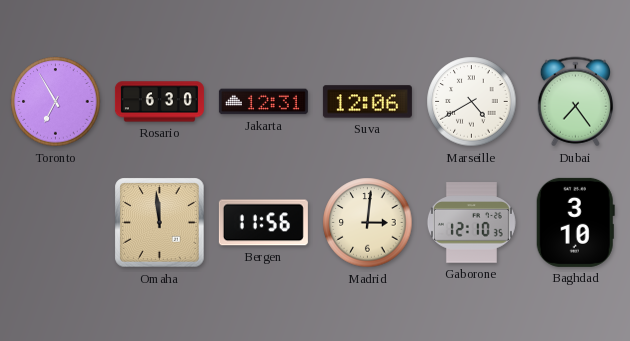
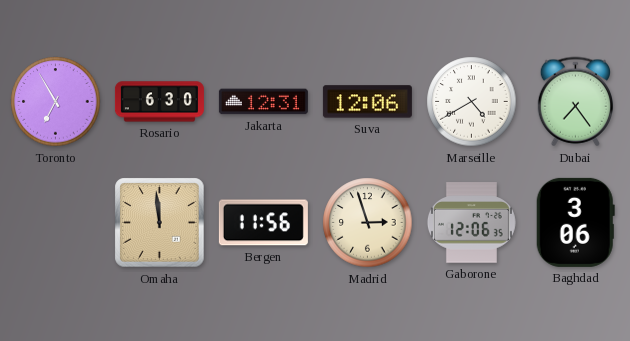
Madrid: 3:01 -> 2:57
Gaborone: 12:10 -> 12:06
Baghdad: 3:10 -> 3:06
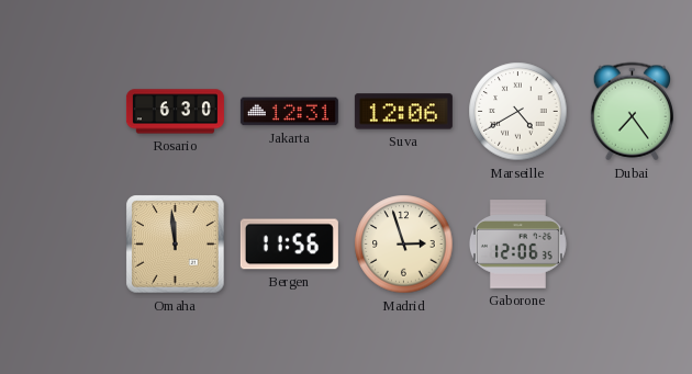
Toronto: 6:55 -> none
Baghdad: 3:06 -> none
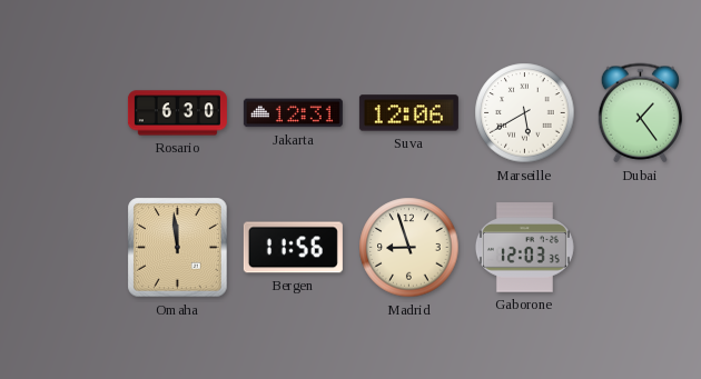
Marseille: 4:40 -> 5:40
Dubai: 7:24 -> 1:24
Madrid: 2:57 -> 8:57
Gaborone: 12:06 -> 12:03
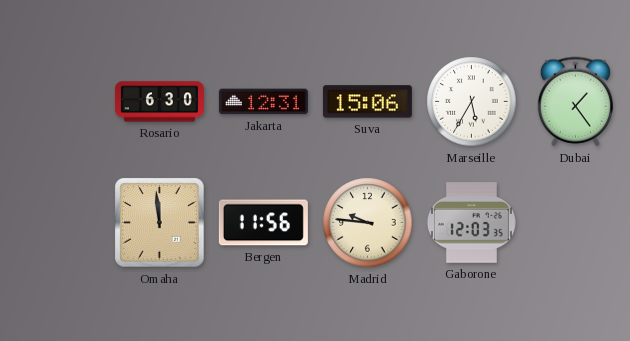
Suva: 12:06 -> 15:06
Marseille: 5:40 -> 5:35
Madrid: 8:57 -> 9:46
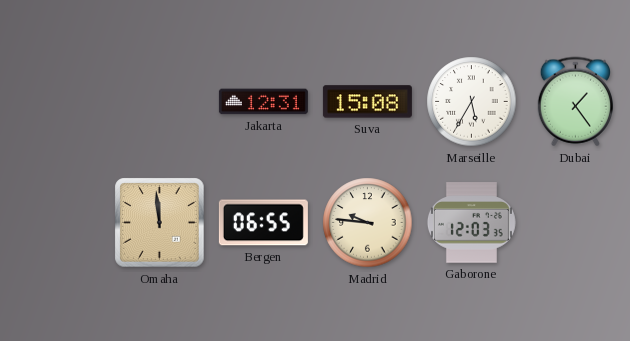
Rosario: 6:30 -> none
Suva: 15:06 -> 15:08
Bergen: 11:56 -> 06:55
